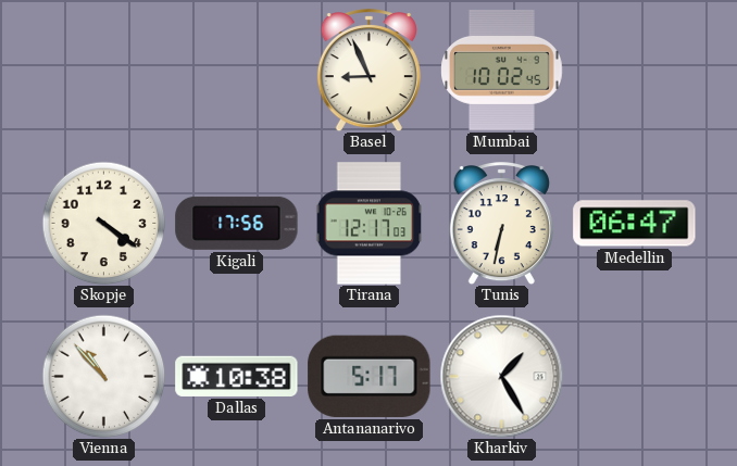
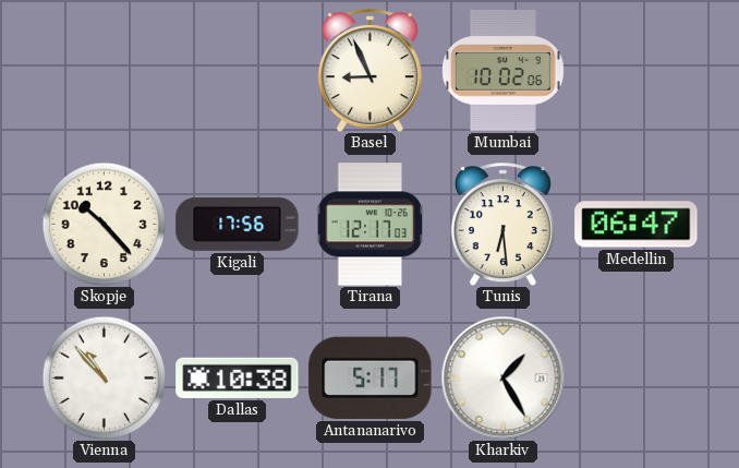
Mumbai: 10:02:45 -> 10:02:06
Skopje: 4:21 -> 10:23
Tunis: 6:32 -> 6:29
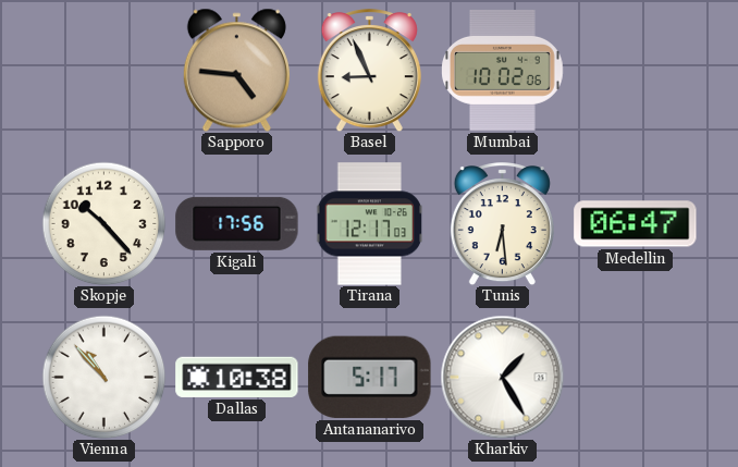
Sapporo: none -> 4:46
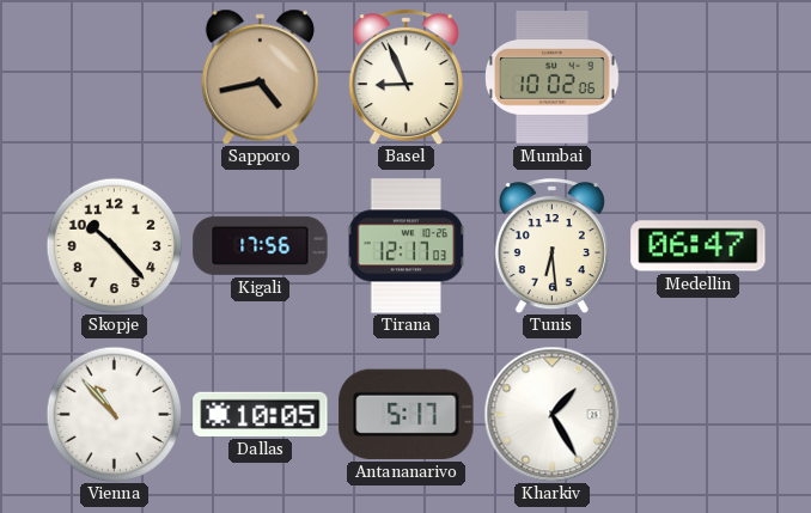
Sapporo: 4:46 -> 4:43
Dallas: 10:38 -> 10:05
